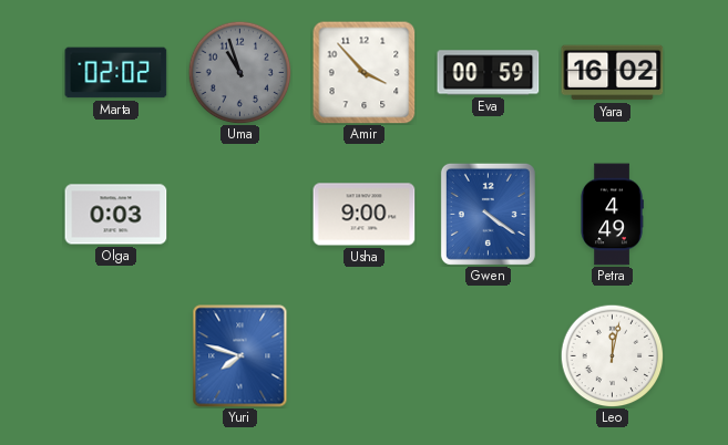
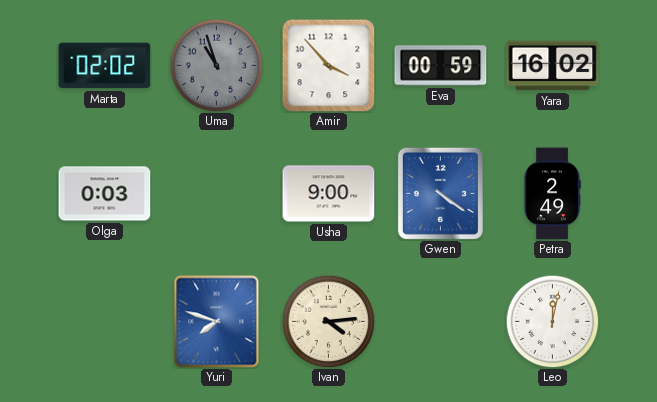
Petra: 4:49 -> 2:49
Ivan: none -> 4:14
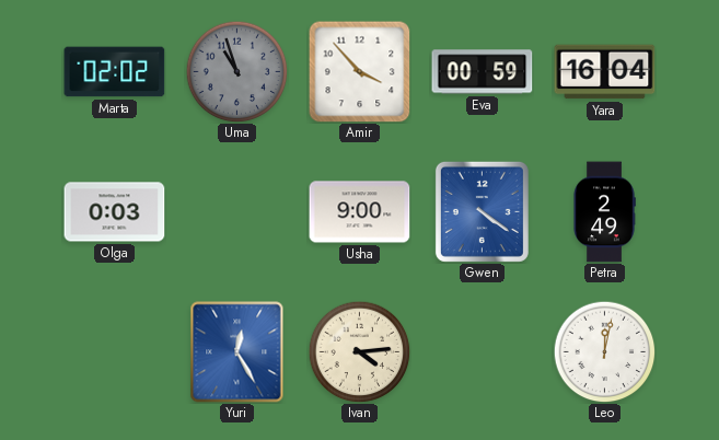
Yara: 16:02 -> 16:04
Yuri: 7:48 -> 12:25
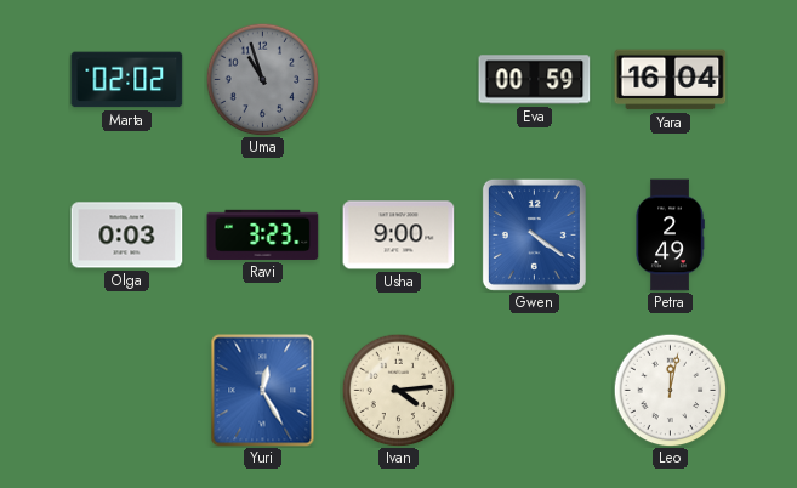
Amir: 3:53 -> none
Ravi: none -> 3:23
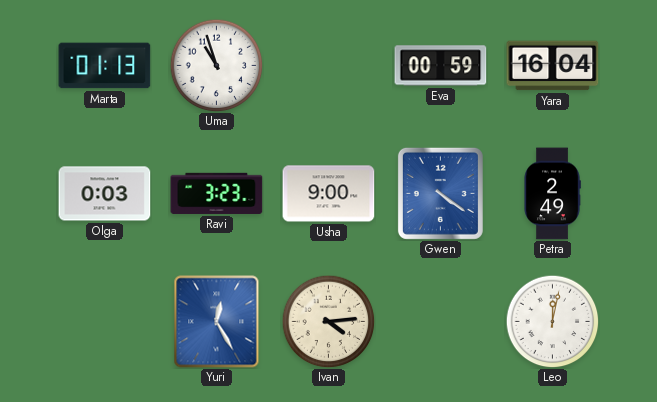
Marta: 02:02 -> 01:13
Uma dial: grey -> white
